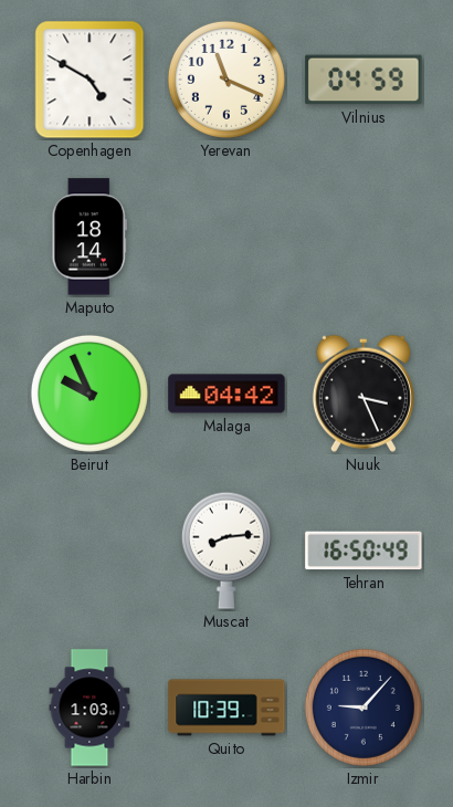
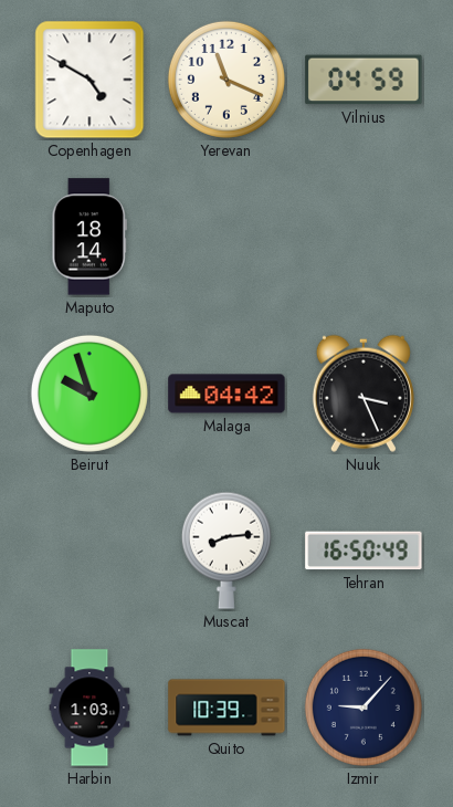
Beirut: 9:56 -> 9:57
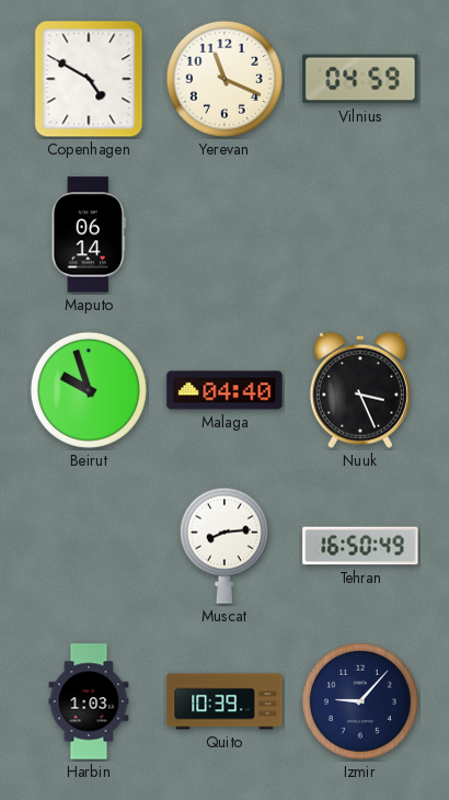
Maputo: 18:14 -> 06:14
Malaga: 04:42 -> 04:40
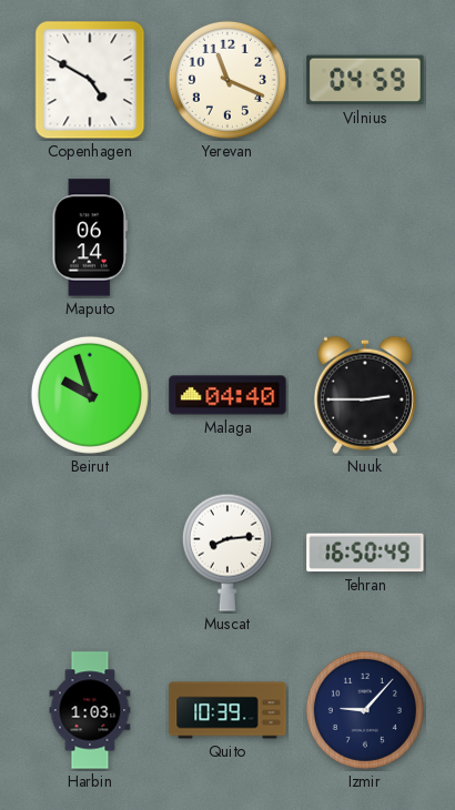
Nuuk: 3:26 -> 2:45
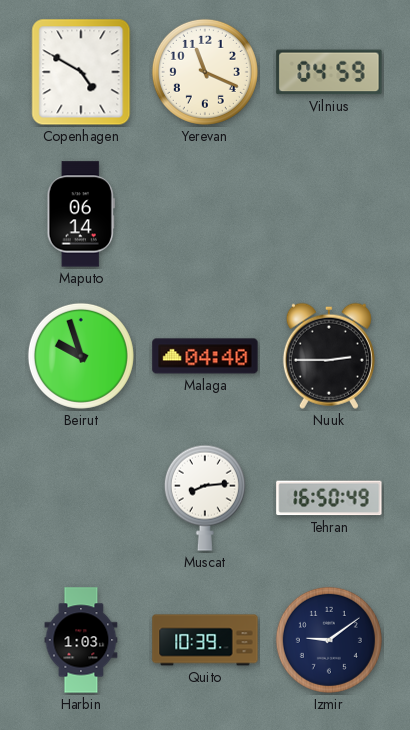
Izmir: 9:07 -> 9:09
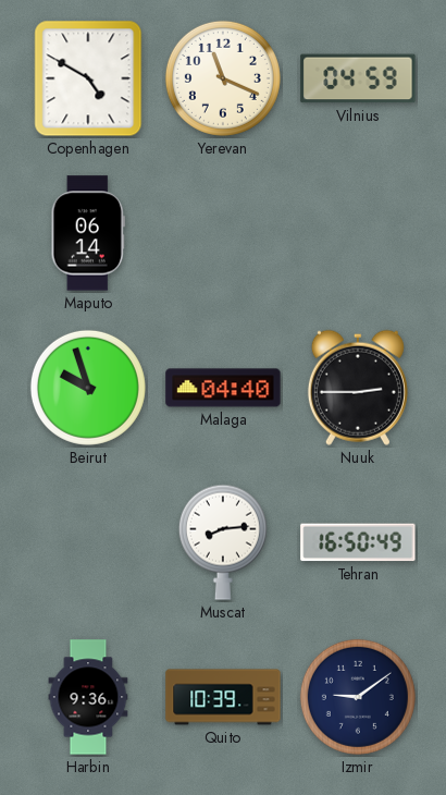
Harbin: 1:03 -> 9:36
